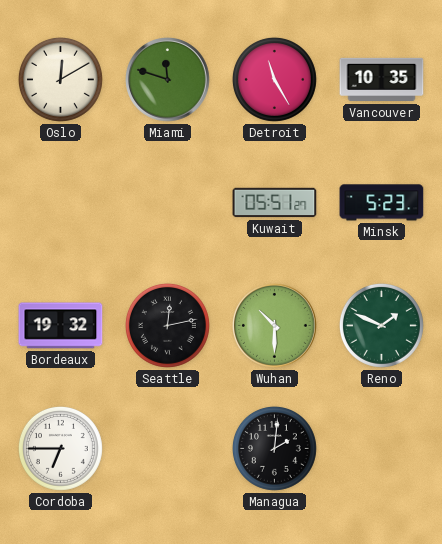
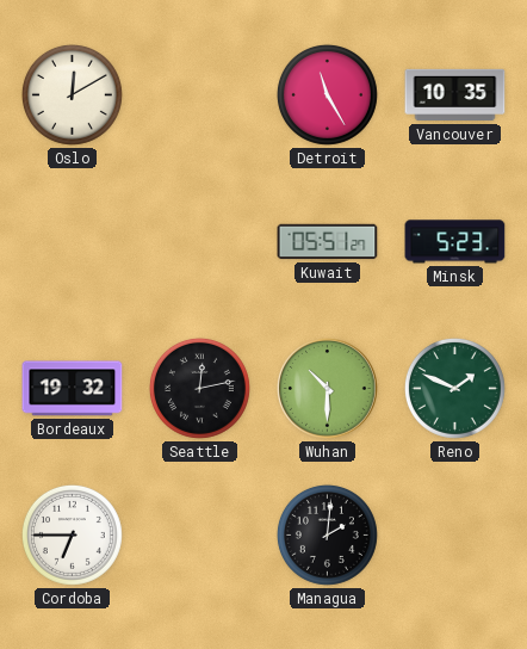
Miami: 11:48 -> none
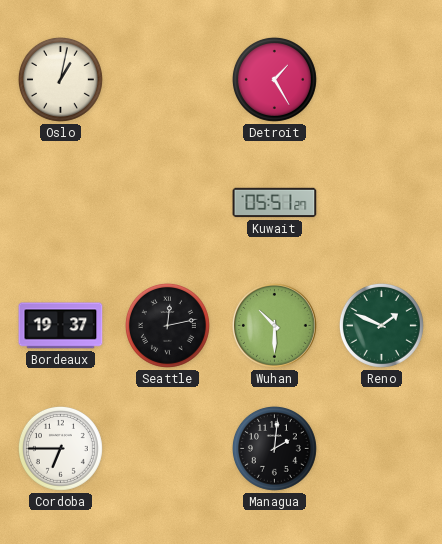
Oslo: 12:10 -> 1:02
Detroit: 11:25 -> 1:25
Vancouver: 10:35 -> none
Minsk: 5:23 -> none
Bordeaux: 19:32 -> 19:37
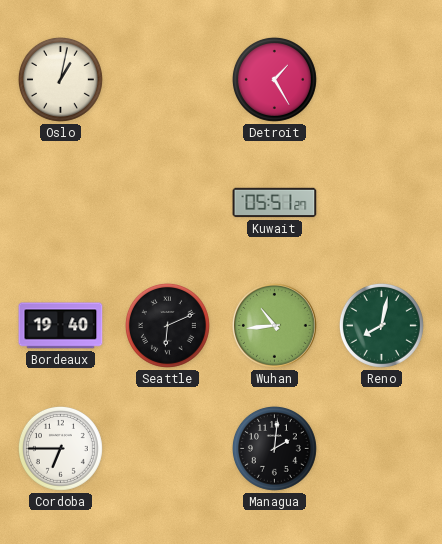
Bordeaux: 19:37 -> 19:40
Seattle: 12:13 -> 6:11
Wuhan: 10:30 -> 10:44
Reno: 1:49 -> 8:02
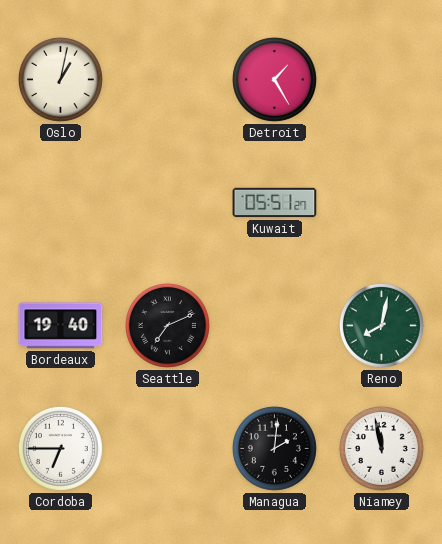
Seattle: 6:11 -> 7:11
Wuhan: 10:44 -> none
Niamey: none -> 11:58
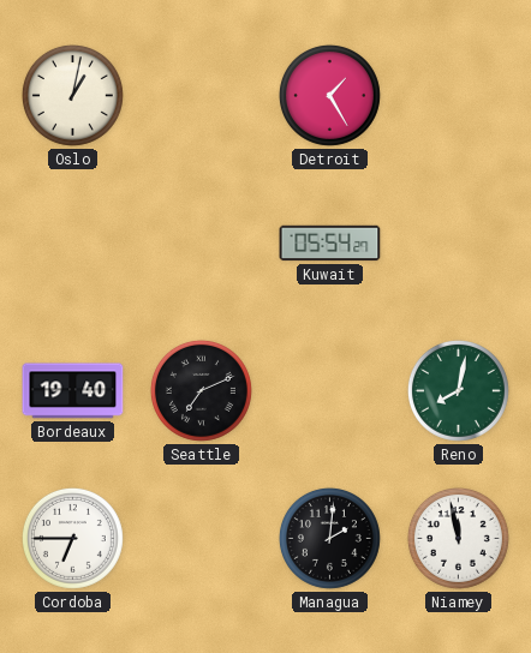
Kuwait: 05:51 -> 05:54
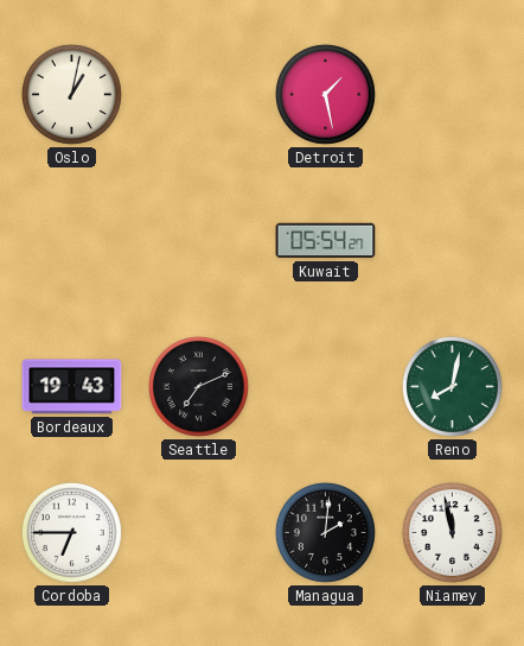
Detroit: 1:25 -> 1:28
Bordeaux: 19:40 -> 19:43
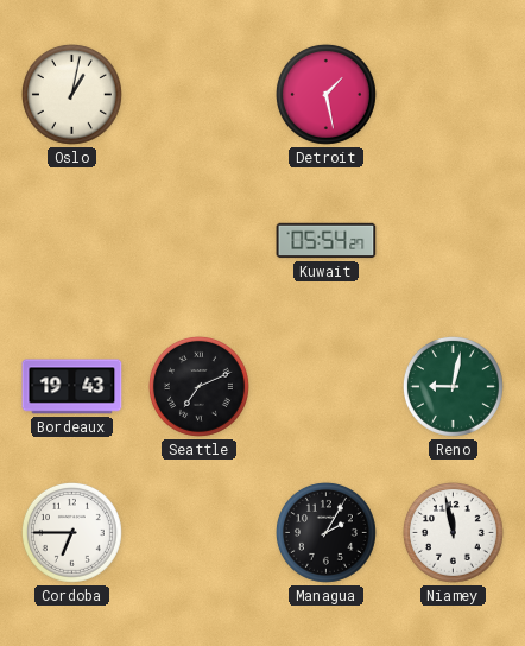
Reno: 8:02 -> 9:02
Managua: 2:01 -> 2:05
